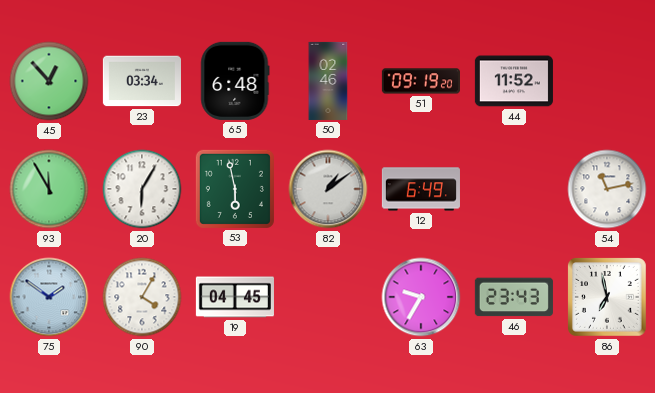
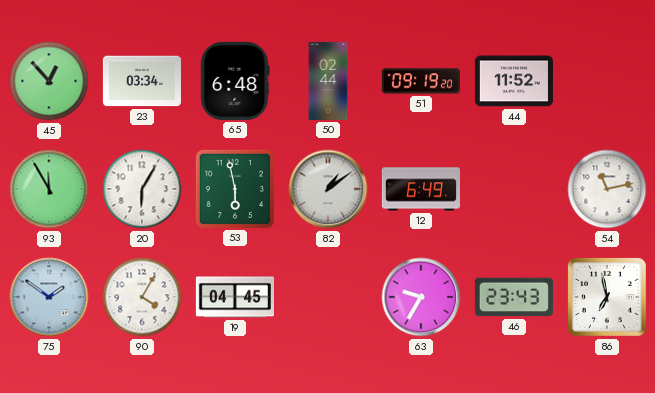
50: 02:46 -> 02:44
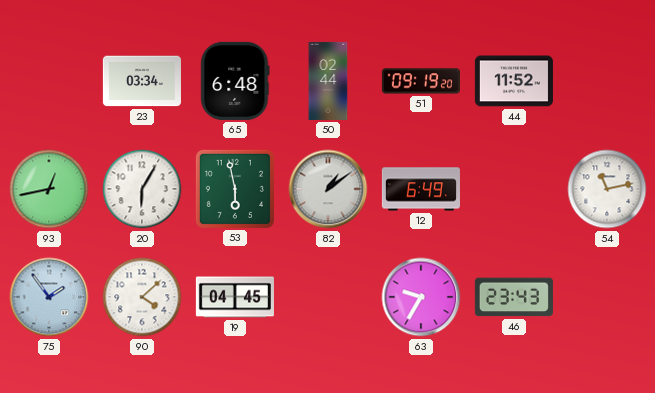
45: 12:53 -> none
93: 11:55 -> 12:43
75: 1:51 -> 1:54
90: 4:05 -> 4:08
86: 6:58 -> none
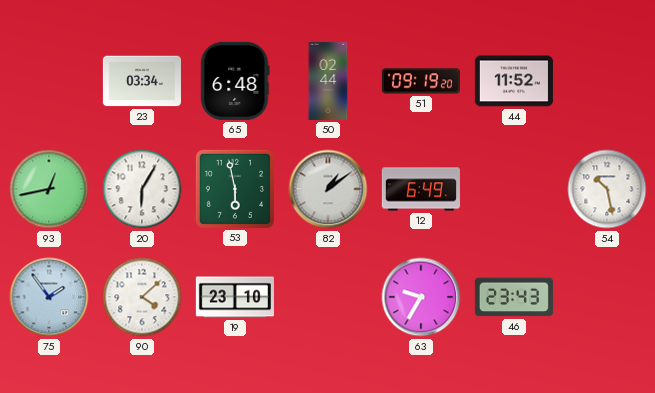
54: 11:13 -> 10:28
19: 04:45 -> 23:10
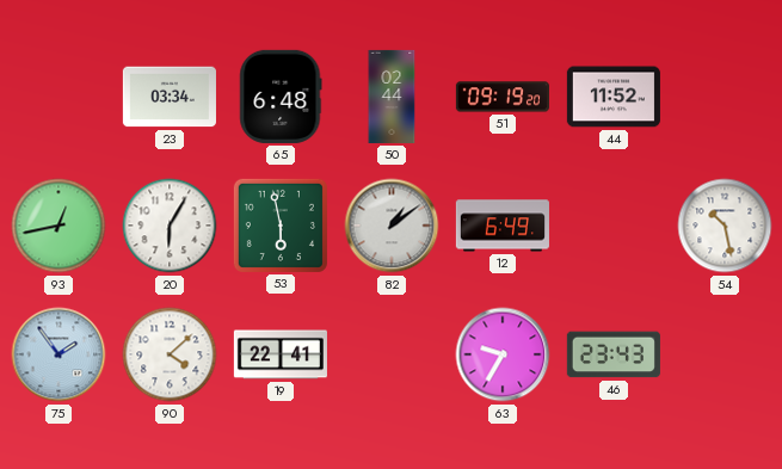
19: 23:10 -> 22:41
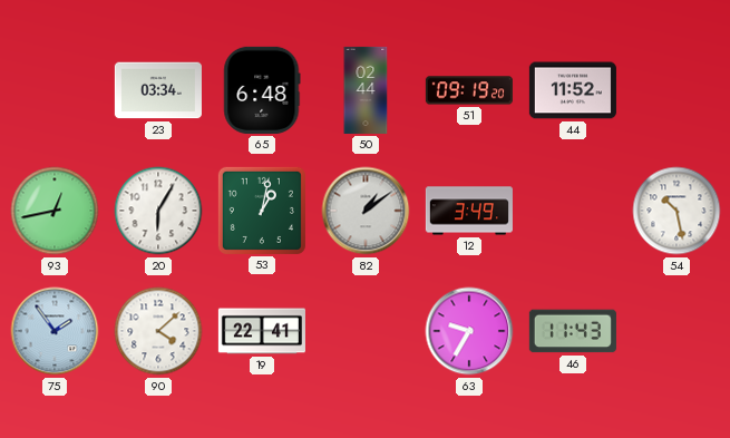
53: 5:58 -> 1:02
12: 6:49 -> 3:49
46: 23:43 -> 11:43
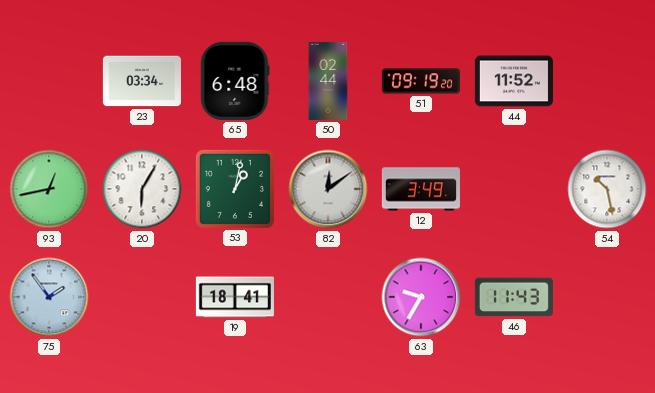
82: 1:09 -> 12:09
90: 4:08 -> none
19: 22:41 -> 18:41
